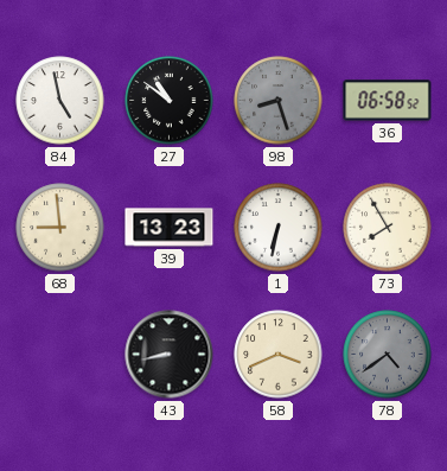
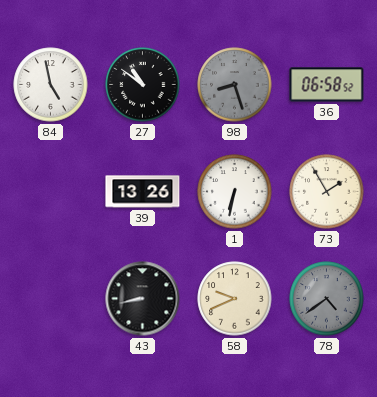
68: 8:59 -> none
39: 13:23 -> 13:26
73: 7:55 -> 1:55
58: 3:41 -> 9:41
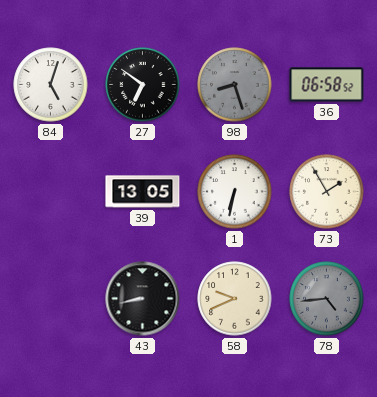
84: 4:58 -> 5:03
27: 10:51 -> 6:51
39: 13:26 -> 13:05
78: 4:39 -> 4:44
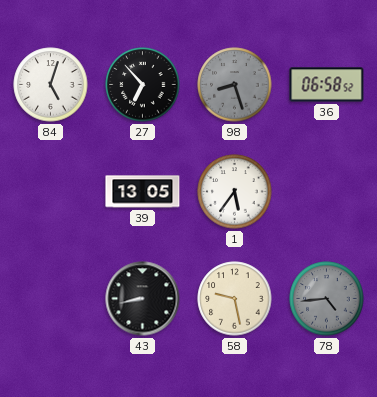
27: 6:51 -> 6:53
1: 6:32 -> 5:36
73: 1:55 -> none
58: 9:41 -> 9:28
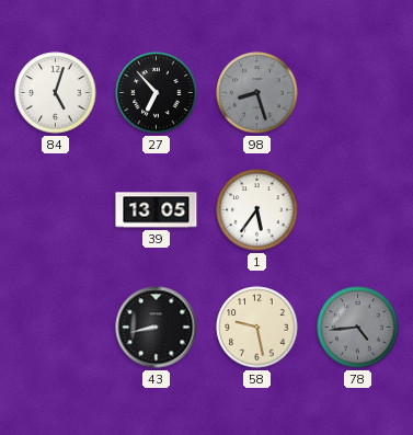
36: 06:58 -> none
